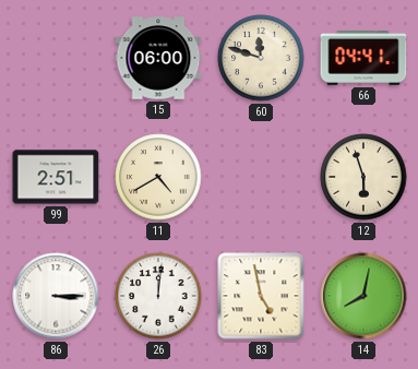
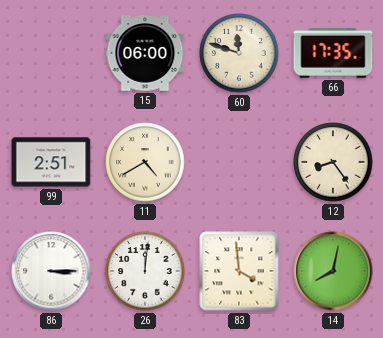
66: 04:41 -> 17:35
12: 5:57 -> 8:24
83: 4:58 -> 3:59
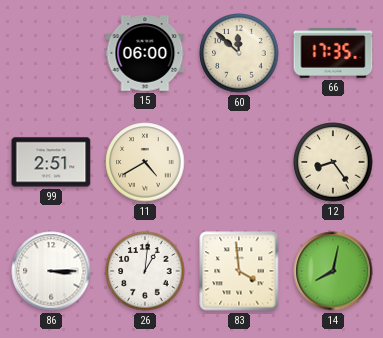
60: 11:48 -> 11:52
26: 12:01 -> 1:01
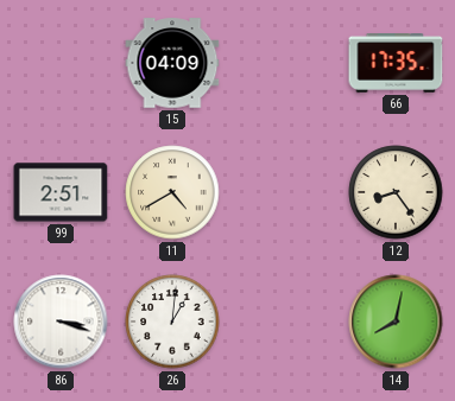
15: 06:00 -> 04:09
60: 11:52 -> none
86: 3:15 -> 3:18
83: 3:59 -> none
